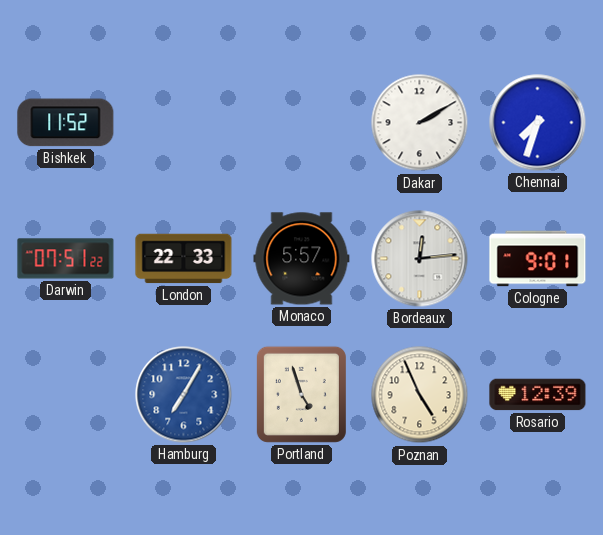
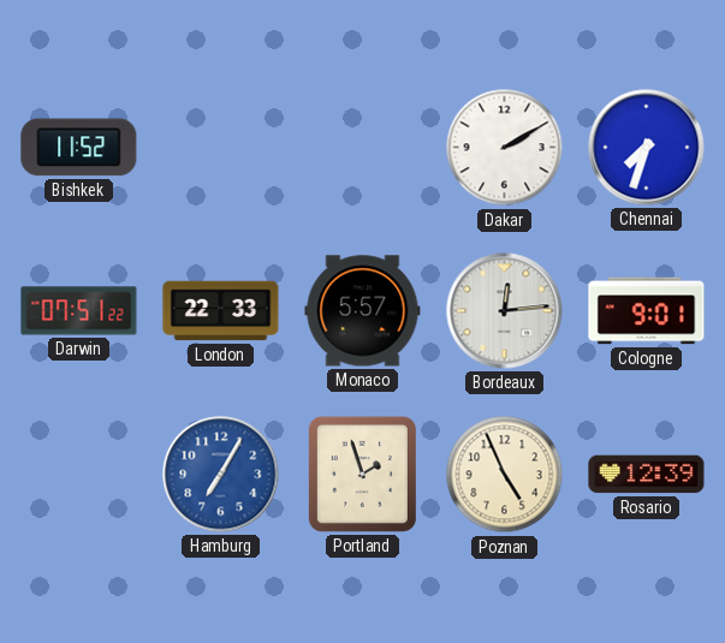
Portland: 4:57 -> 1:57
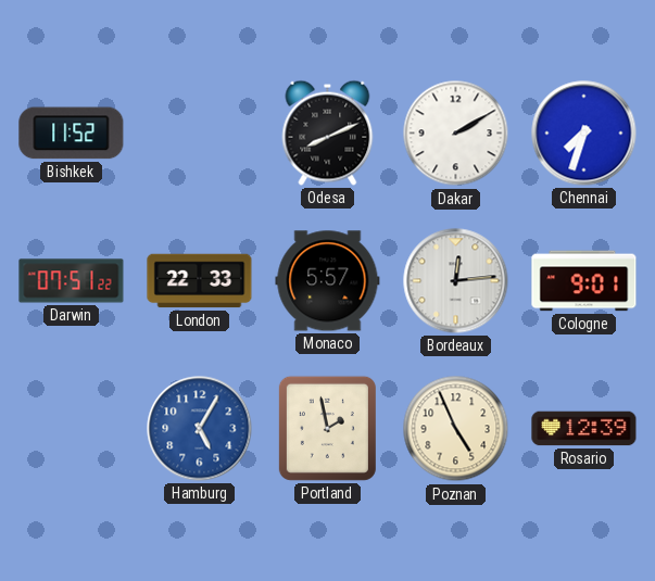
Odesa: none -> 8:11
Hamburg: 7:05 -> 5:05
Portland: 1:57 -> 1:58
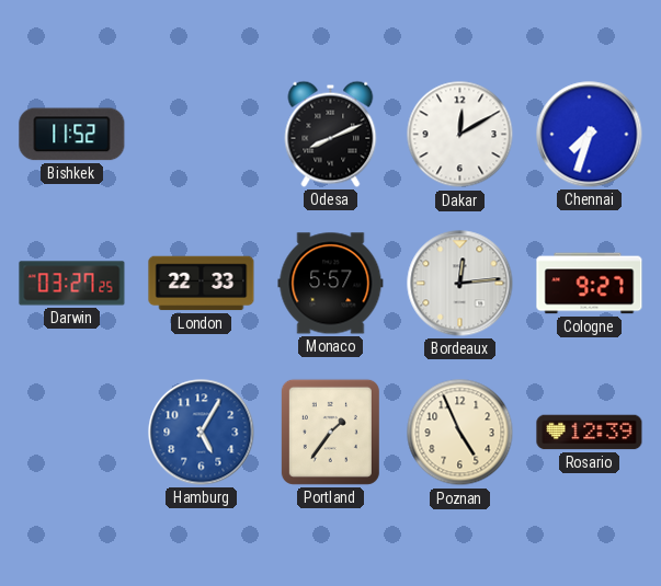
Dakar: 2:10 -> 12:10
Darwin: 07:51 -> 03:27
Cologne: 9:01 -> 9:27
Portland: 1:58 -> 1:36
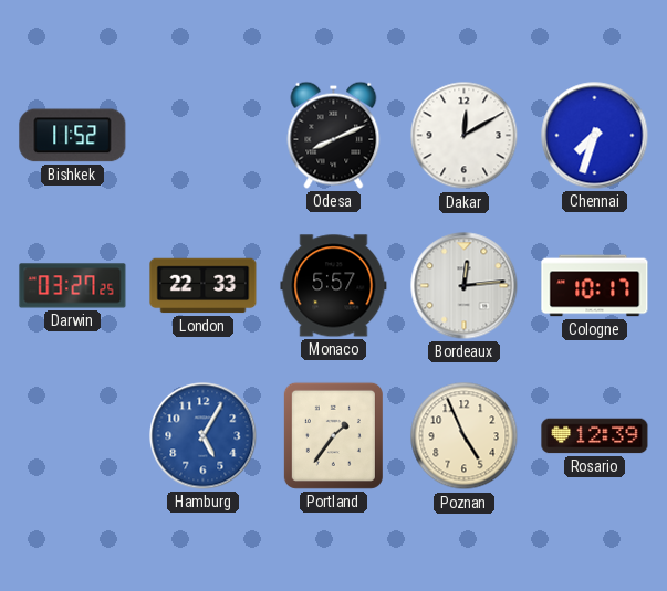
Cologne: 9:27 -> 10:17
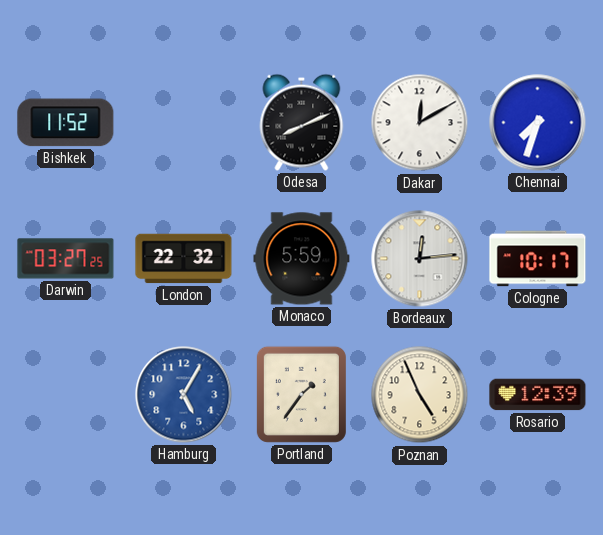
London: 22:33 -> 22:32
Monaco: 5:57 -> 5:59
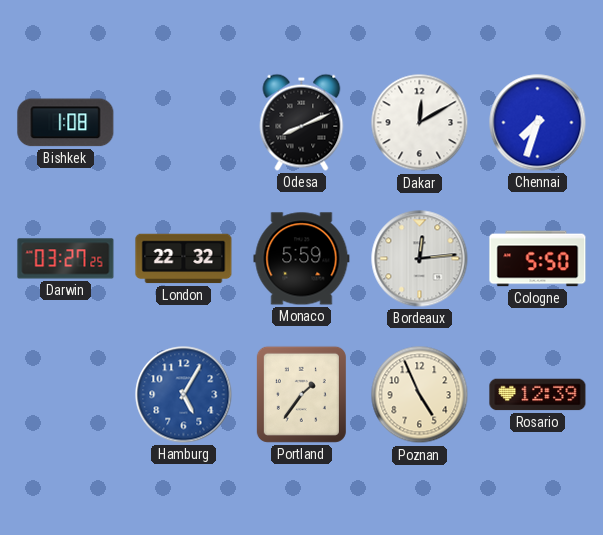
Bishkek: 11:52 -> 1:08
Cologne: 10:17 -> 5:50
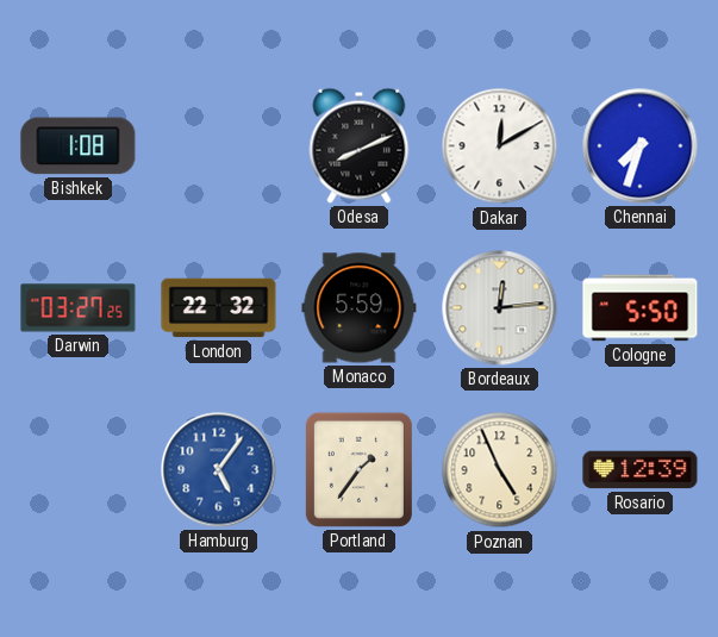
Hamburg: 5:05 -> 5:06
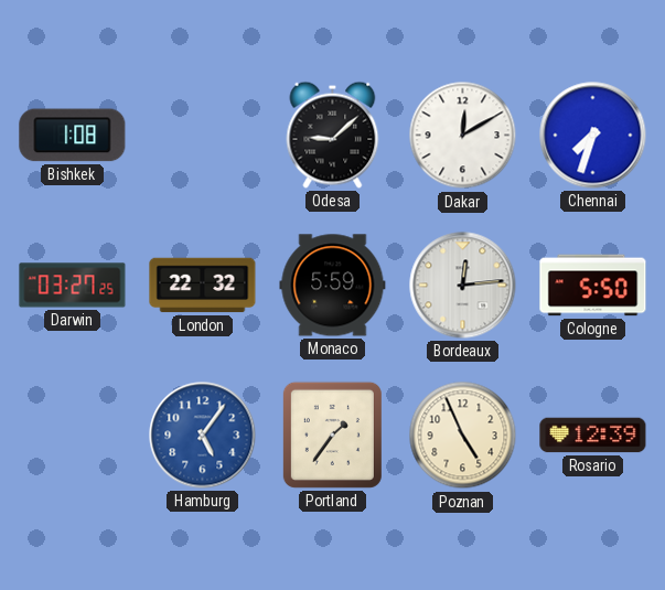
Odesa: 8:11 -> 9:08
